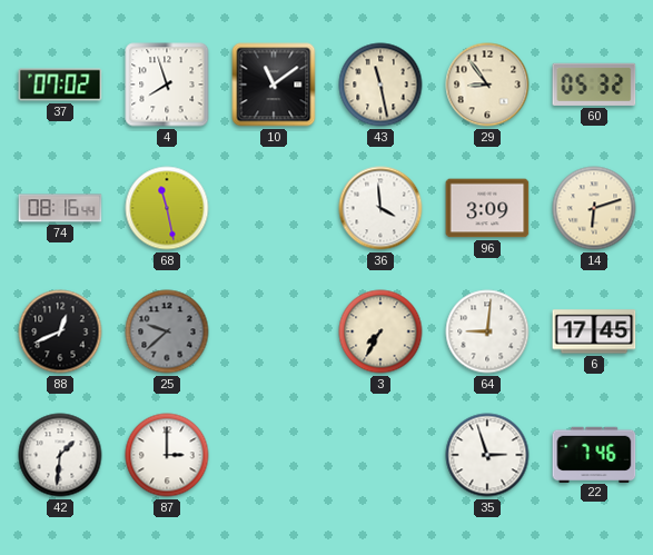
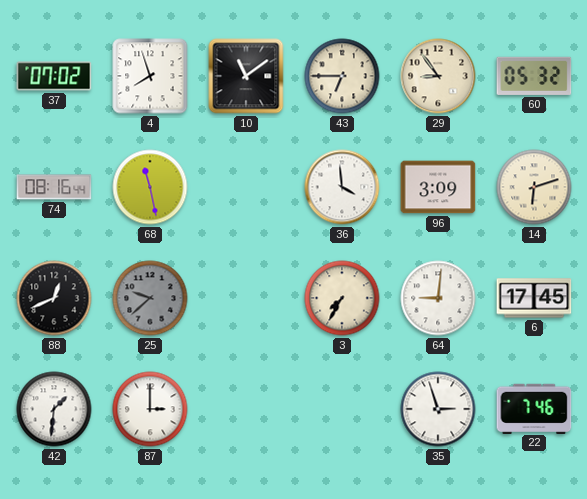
43: 11:28 -> 6:45
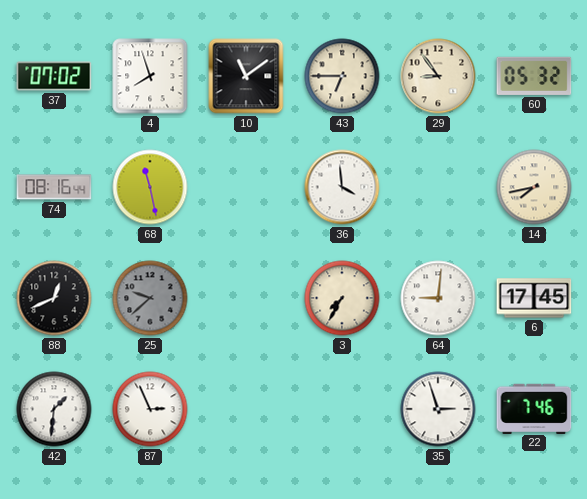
96: 3:09 -> none
14: 6:12 -> 7:43
87: 3:00 -> 2:56
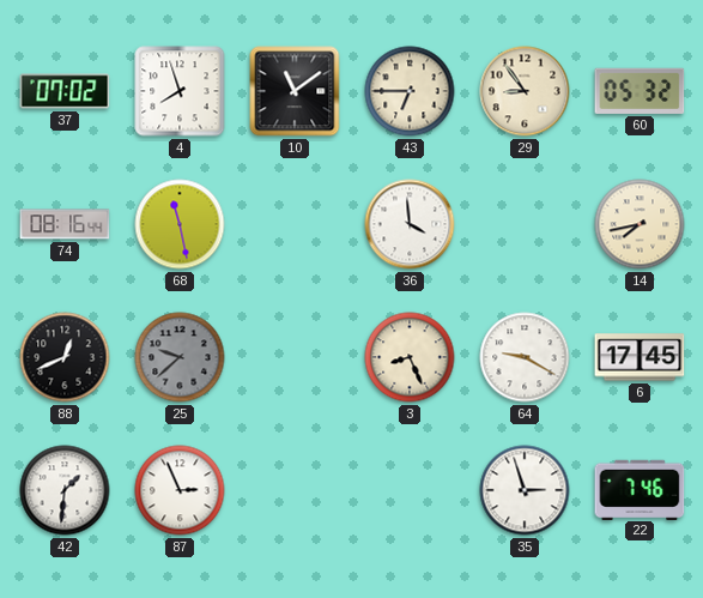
3: 7:35 -> 8:26
64: 9:01 -> 9:20
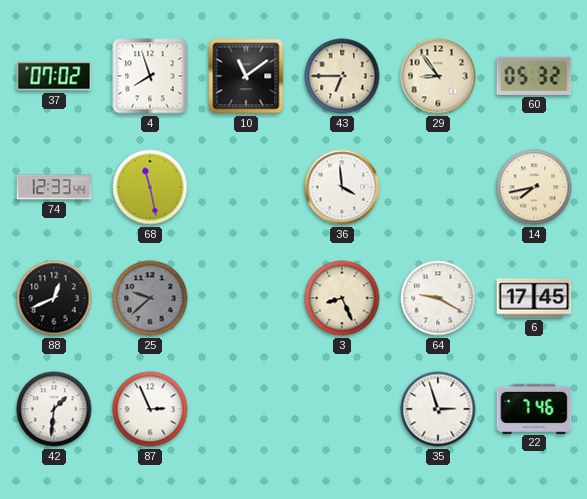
74: 08:16 -> 12:33
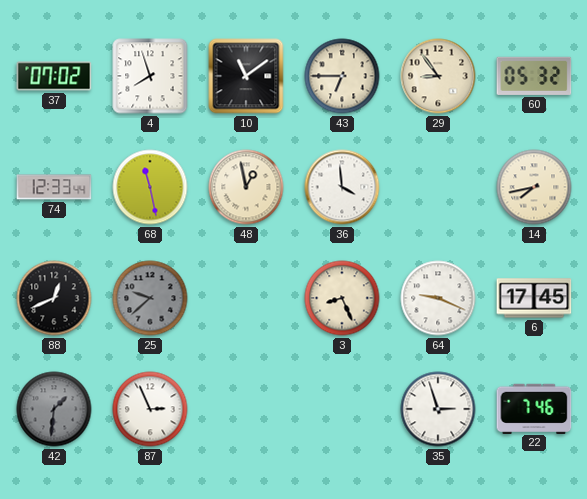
48: none -> 12:58
64: 9:20 -> 9:19
42 dial: white -> grey
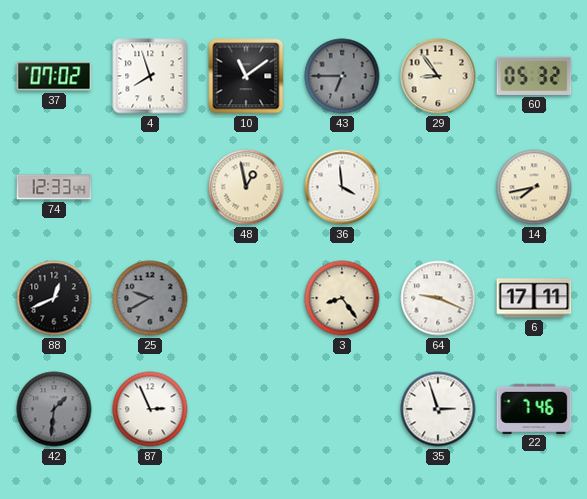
43 dial: cream -> grey
68: 11:28 -> none
25: 9:38 -> 9:40
3: 8:26 -> 8:24
6: 17:45 -> 17:11
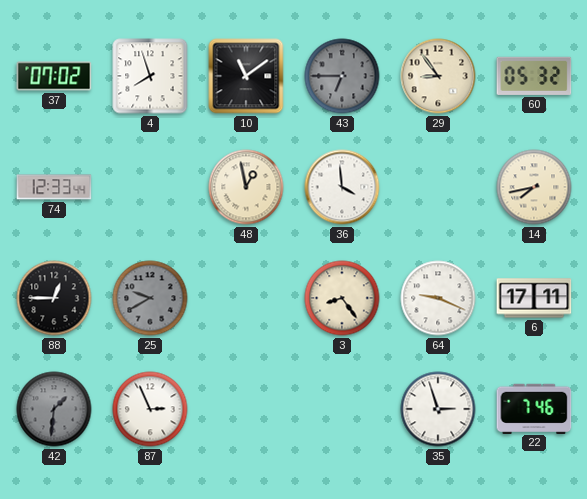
88: 12:41 -> 12:45
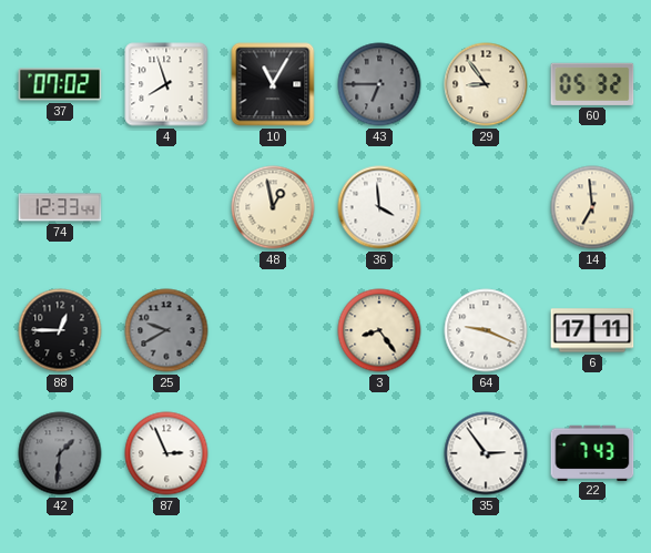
10: 11:09 -> 11:05
14: 7:43 -> 6:59
35: 2:57 -> 2:54
22: 7:46 -> 7:43
